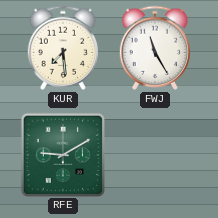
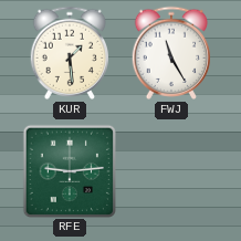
KUR: 7:29 -> 1:29
RFE: 9:10 -> 9:14
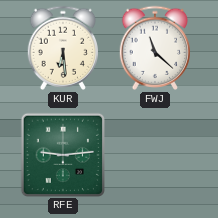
KUR: 1:29 -> 6:29
FWJ: 11:25 -> 11:22
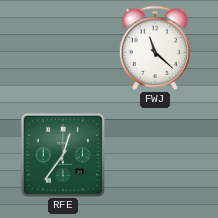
KUR: 6:29 -> none
RFE: 9:14 -> 12:36
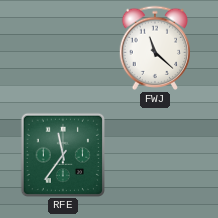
RFE: 12:36 -> 11:36
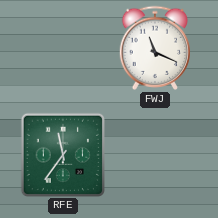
FWJ: 11:22 -> 11:19
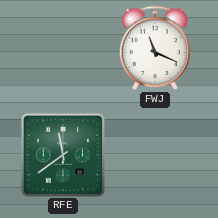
RFE: 11:36 -> 11:39
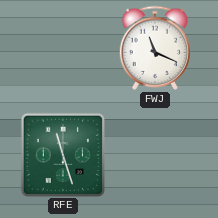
RFE: 11:39 -> 11:27
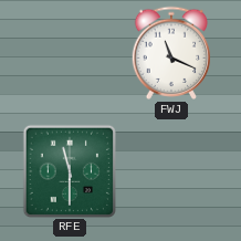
RFE: 11:27 -> 11:30
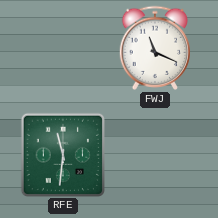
RFE: 11:30 -> 11:31
